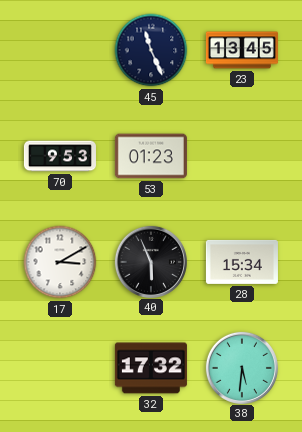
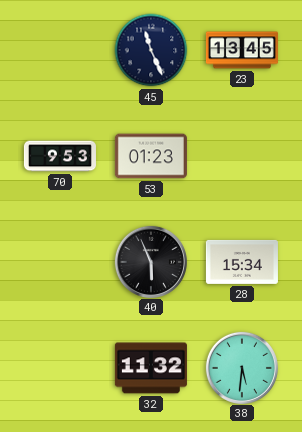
17: 3:10 -> none
32: 17:32 -> 11:32
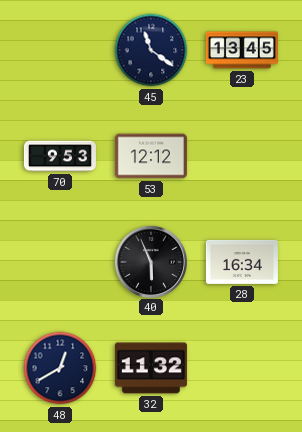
45: 11:26 -> 11:21
53: 01:23 -> 12:12
28: 15:34 -> 16:34
48: none -> 12:40
38: 5:31 -> none
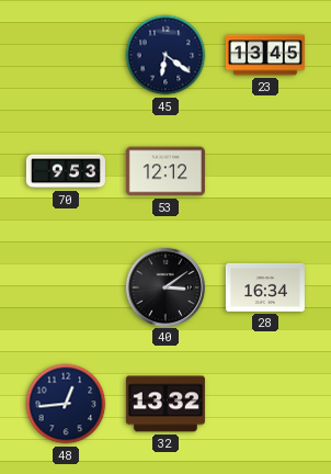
45: 11:21 -> 6:21
40: 5:56 -> 3:09
48: 12:40 -> 12:44
32: 11:32 -> 13:32
